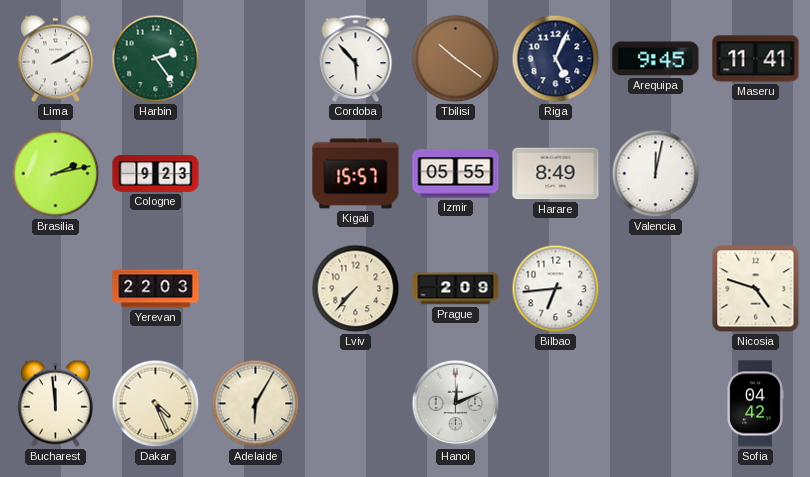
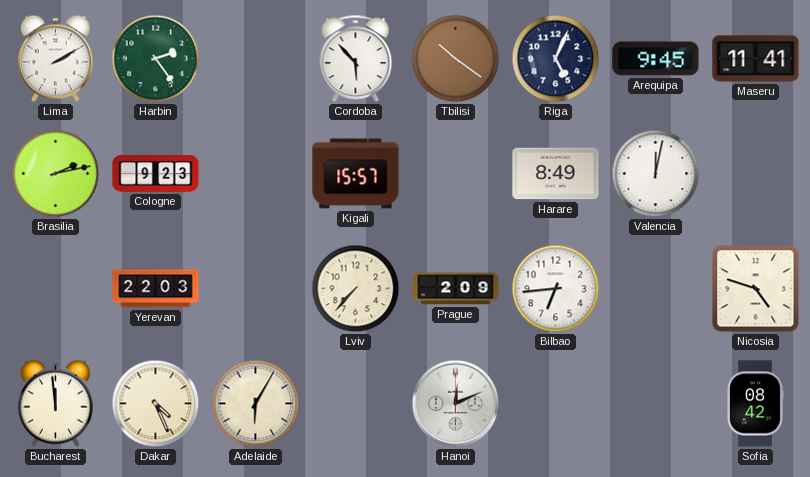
Izmir: 05:55 -> none
Sofia: 04:42 -> 08:42
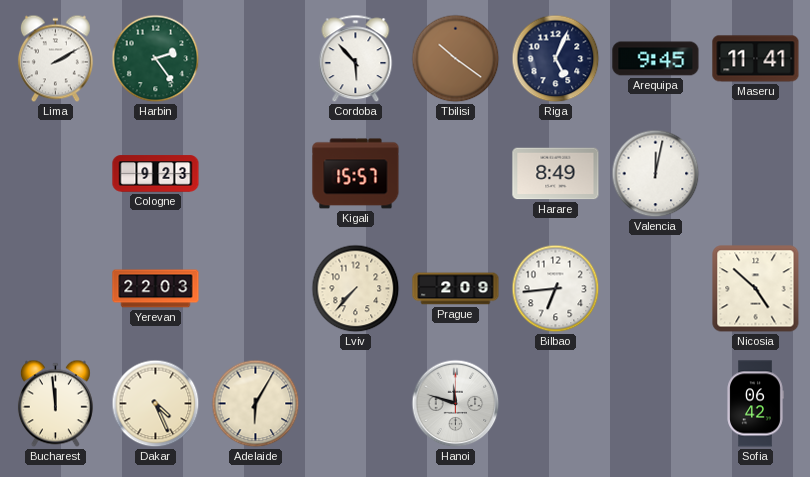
Brasilia: 2:13 -> none
Nicosia: 4:48 -> 4:52
Hanoi: 12:11 -> 11:48
Sofia: 08:42 -> 06:42
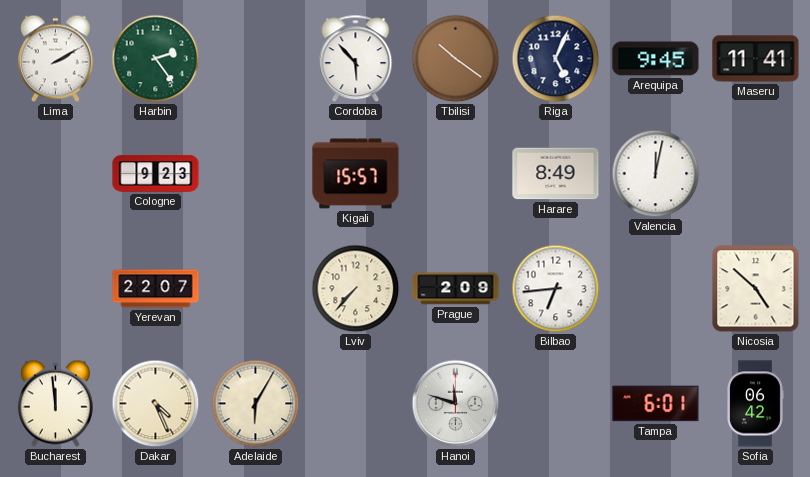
Yerevan: 22:03 -> 22:07
Tampa: none -> 6:01
